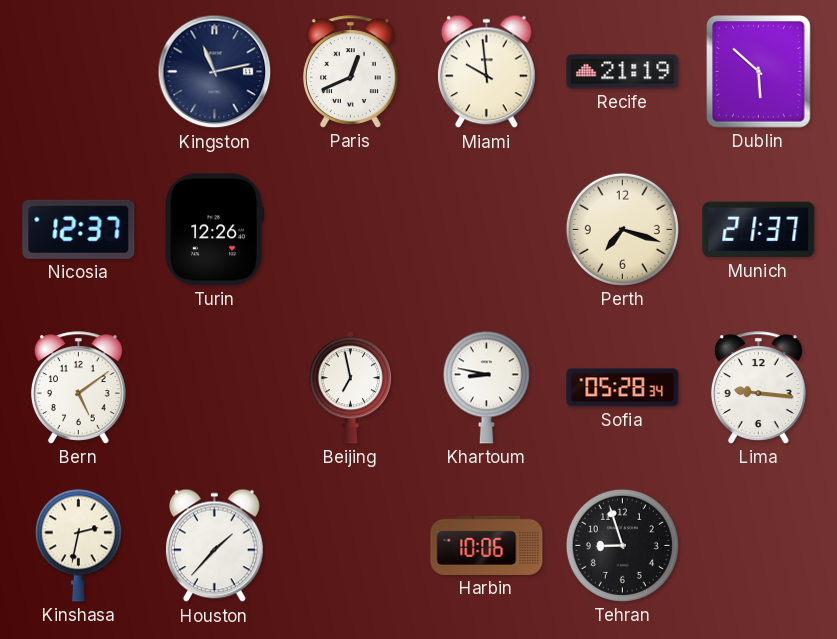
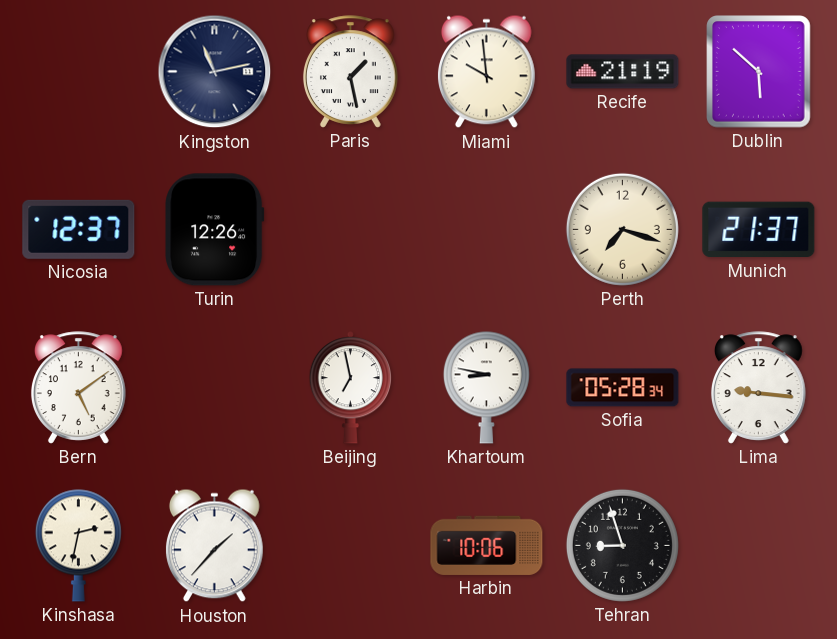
Paris: 12:41 -> 1:28
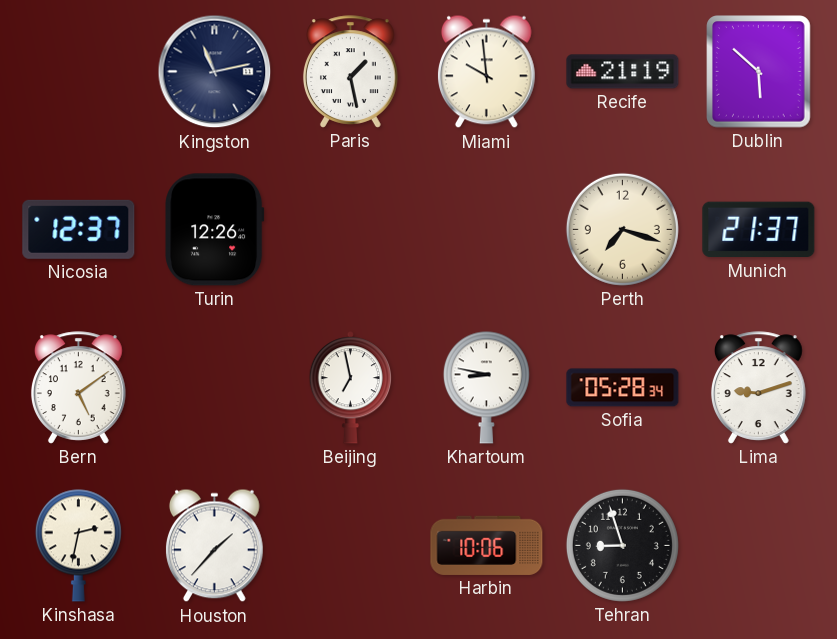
Lima: 9:16 -> 9:12
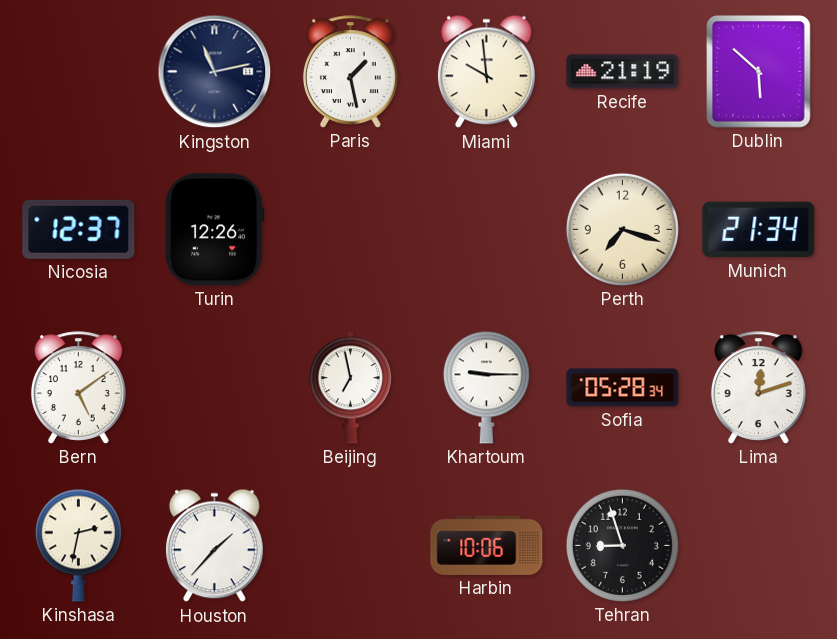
Munich: 21:37 -> 21:34
Khartoum: 8:47 -> 9:15
Lima: 9:12 -> 12:12
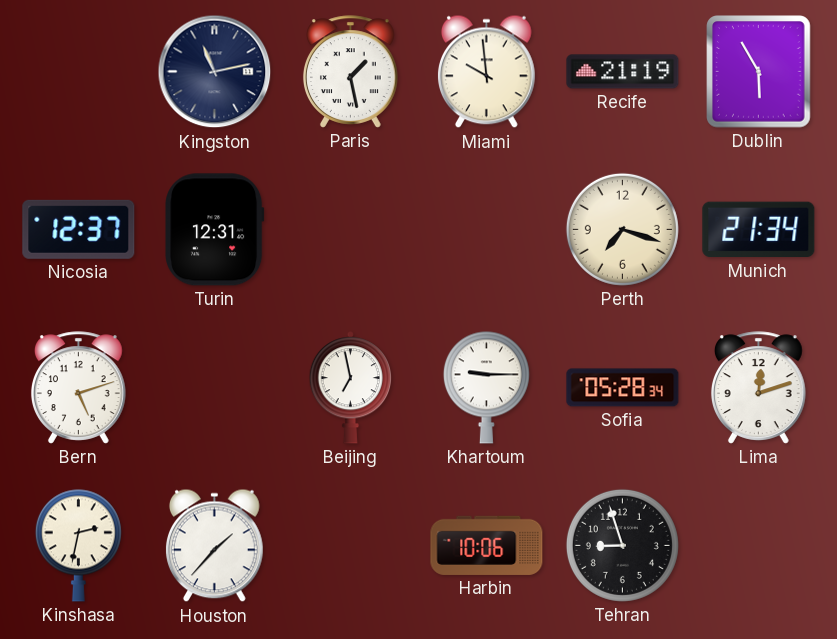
Dublin: 5:52 -> 5:55
Turin: 12:26 -> 12:31
Bern: 5:09 -> 5:12
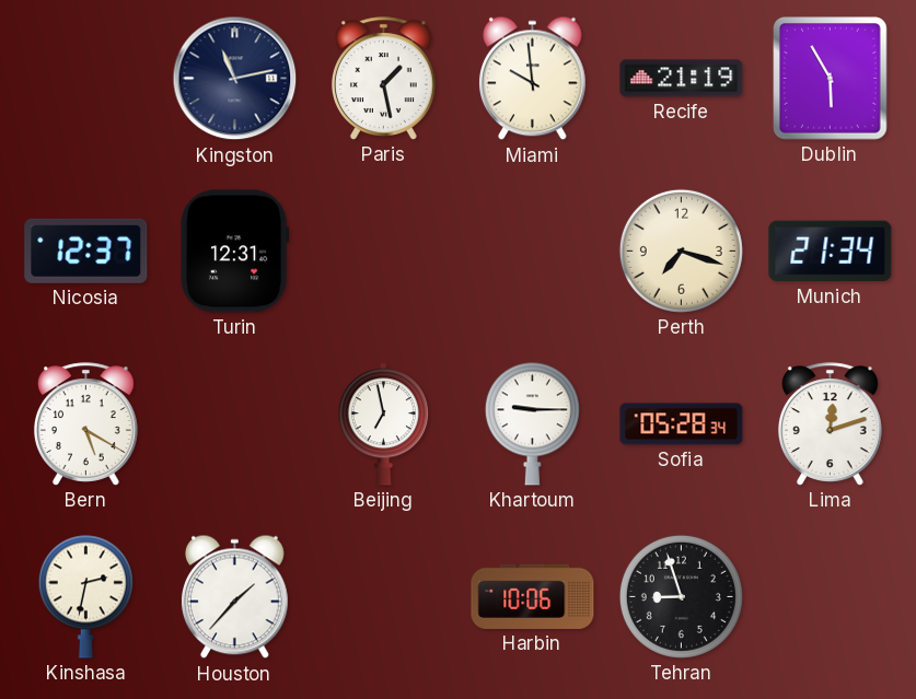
Bern: 5:12 -> 5:20
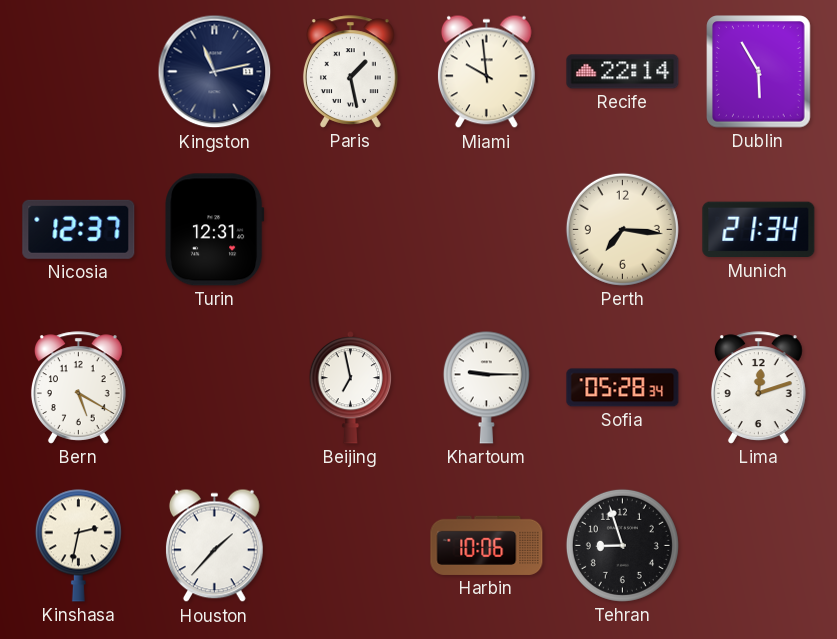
Recife: 21:19 -> 22:14
Perth: 7:18 -> 7:16
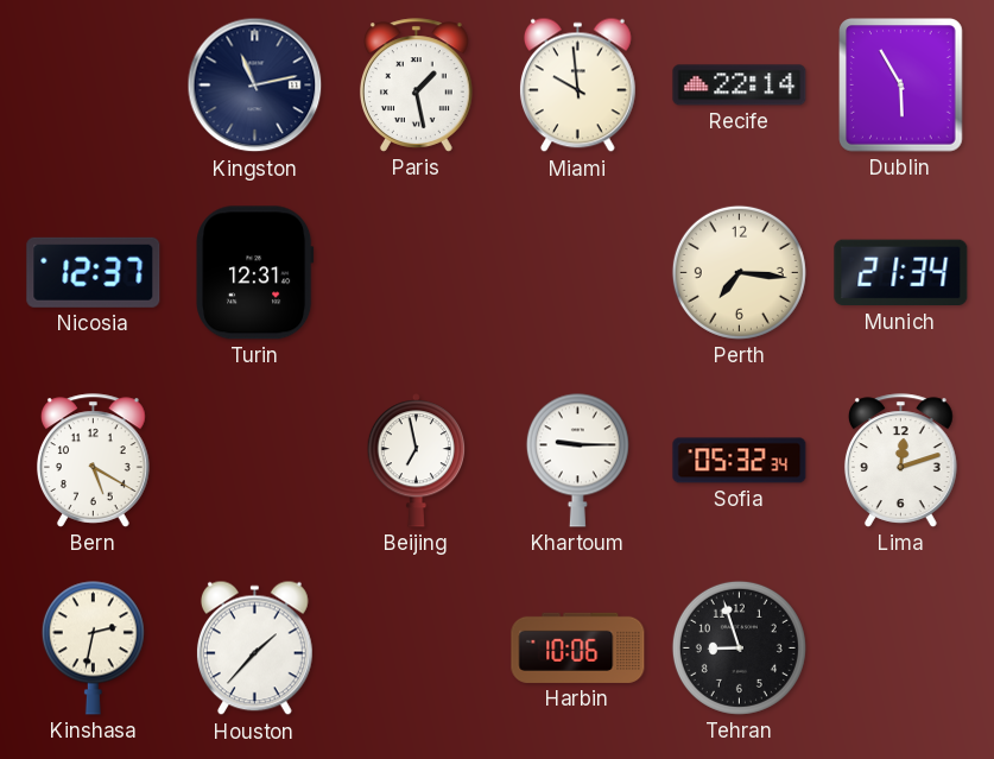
Sofia: 05:28 -> 05:32
